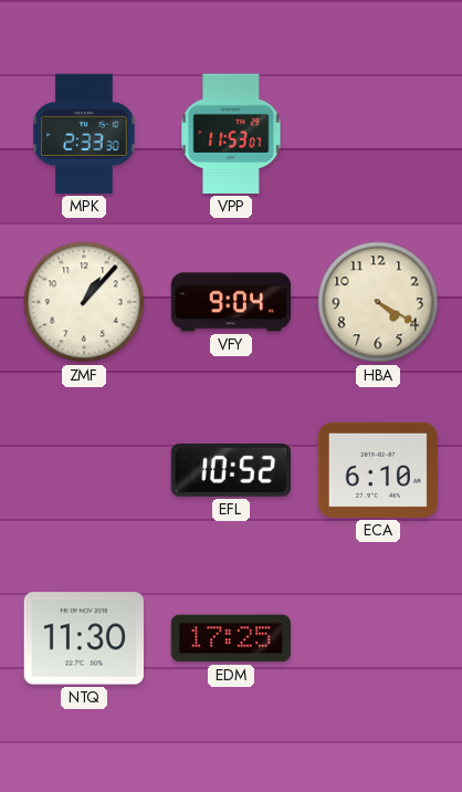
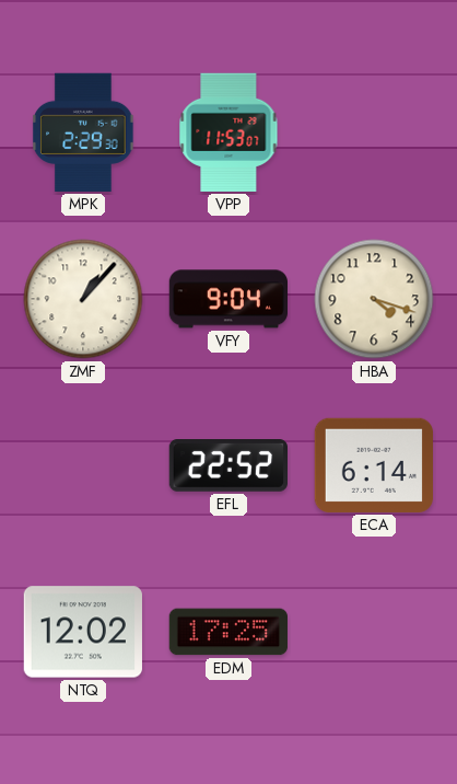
MPK: 2:33 -> 2:29
HBA: 4:20 -> 4:18
EFL: 10:52 -> 22:52
ECA: 6:10 -> 6:14
NTQ: 11:30 -> 12:02
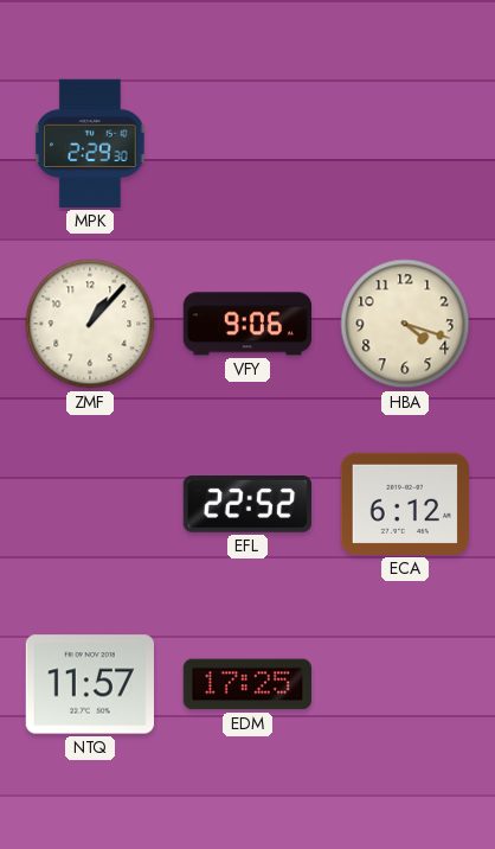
VPP: 11:53 -> none
VFY: 9:04 -> 9:06
ECA: 6:14 -> 6:12
NTQ: 12:02 -> 11:57
